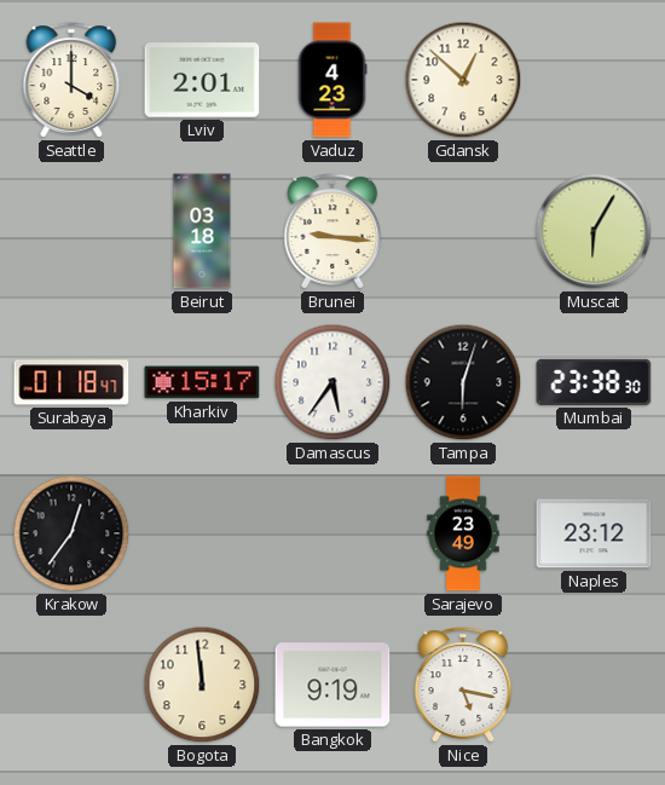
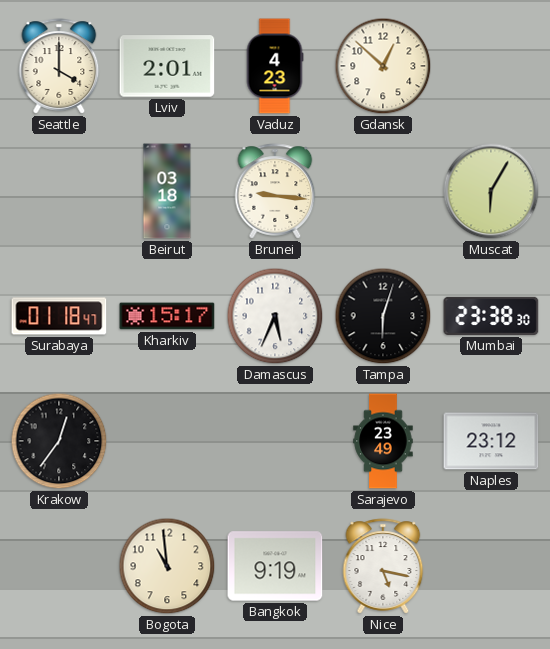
Damascus: 5:36 -> 5:34
Bogota: 11:59 -> 10:59
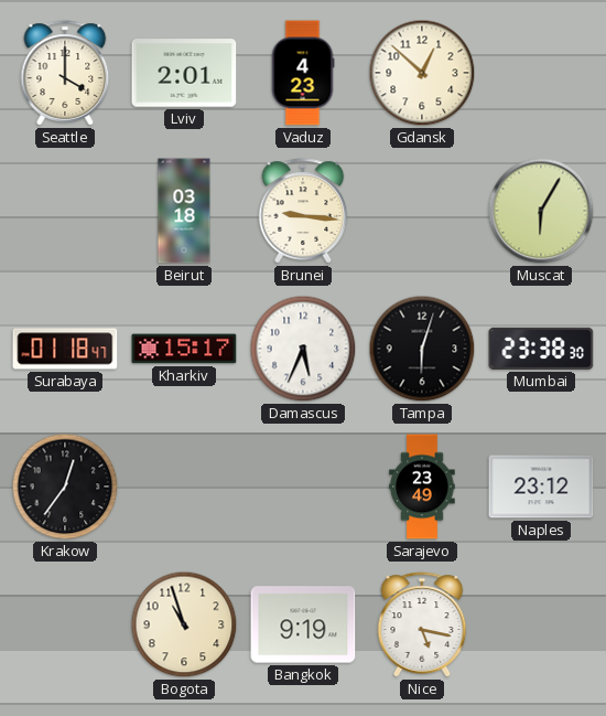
Bogota: 10:59 -> 10:57
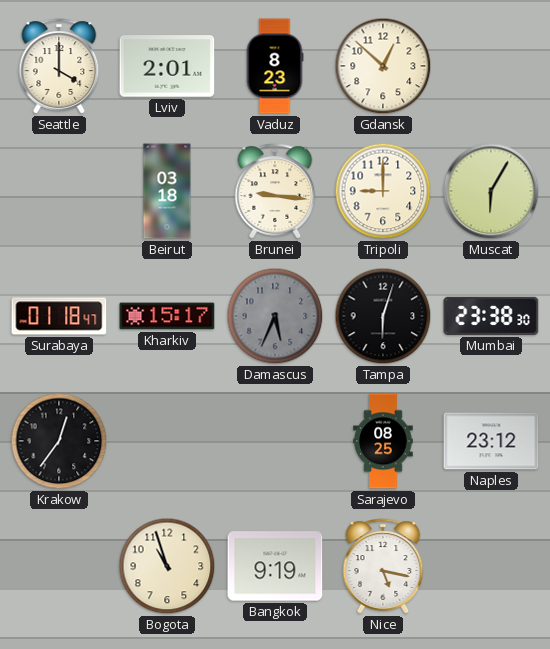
Vaduz: 4:23 -> 8:23
Tripoli: none -> 9:00
Damascus dial: white -> grey
Sarajevo: 23:49 -> 08:25
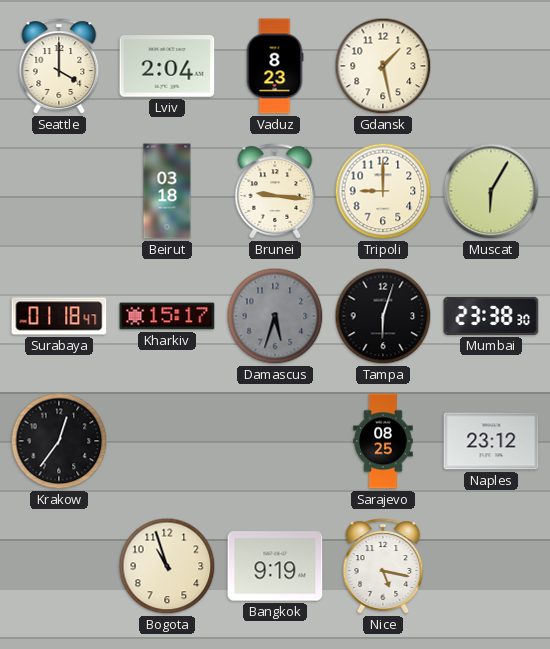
Lviv: 2:01 -> 2:04
Gdansk: 12:52 -> 1:28
Damascus: 5:34 -> 5:33
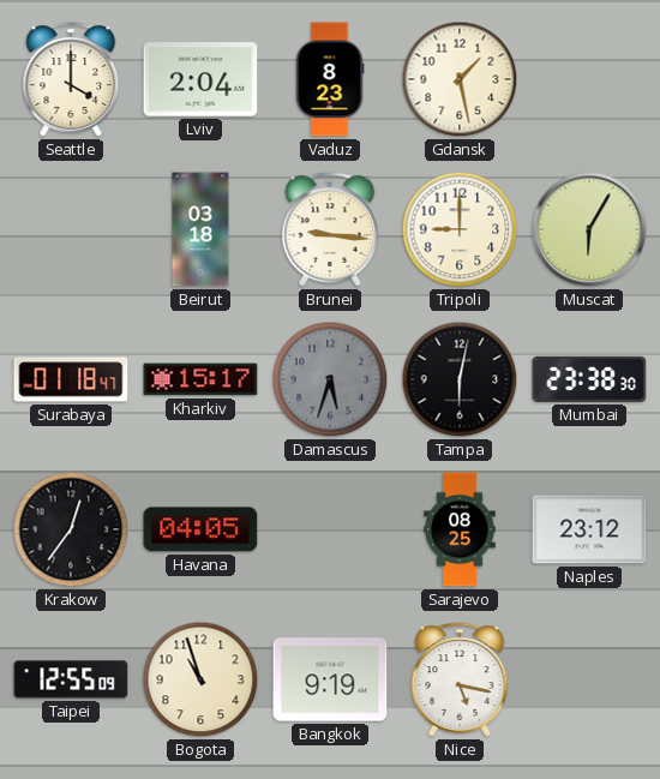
Tampa: 6:03 -> 6:02
Havana: none -> 04:05
Taipei: none -> 12:55
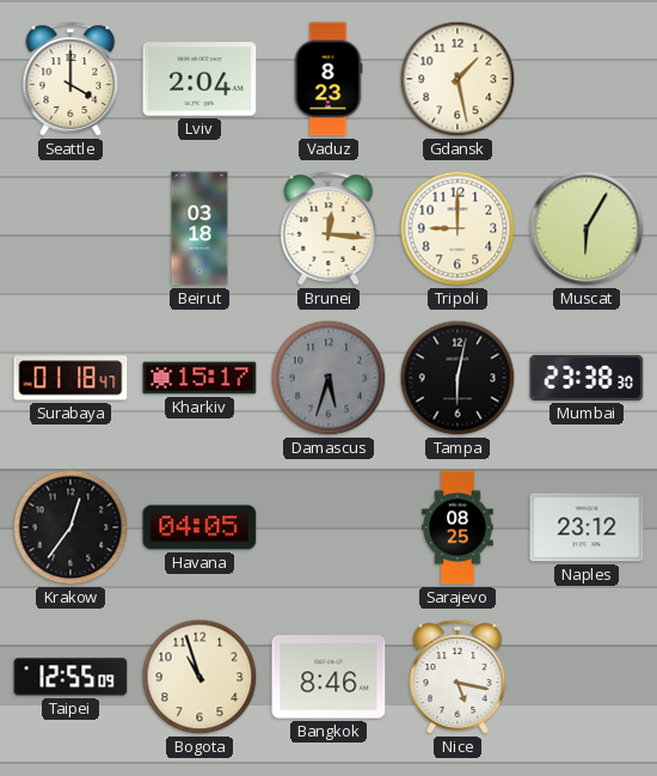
Brunei: 9:16 -> 12:16
Bangkok: 9:19 -> 8:46
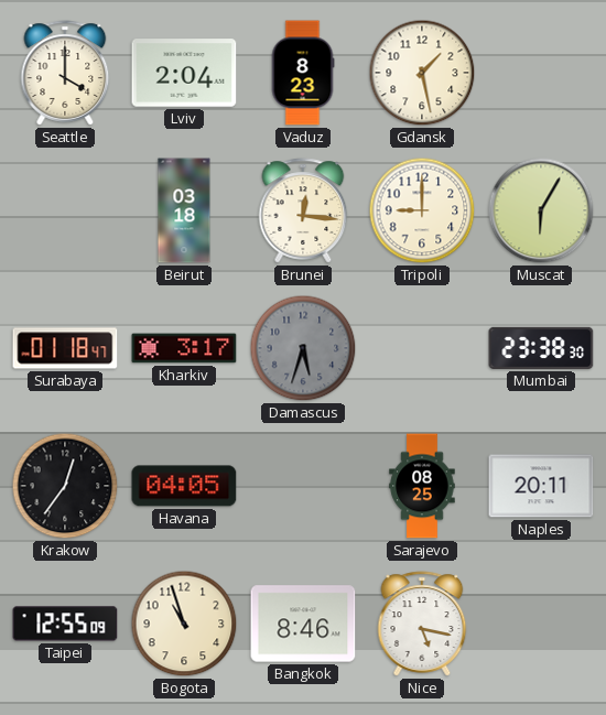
Kharkiv: 15:17 -> 3:17
Tampa: 6:02 -> none
Naples: 23:12 -> 20:11
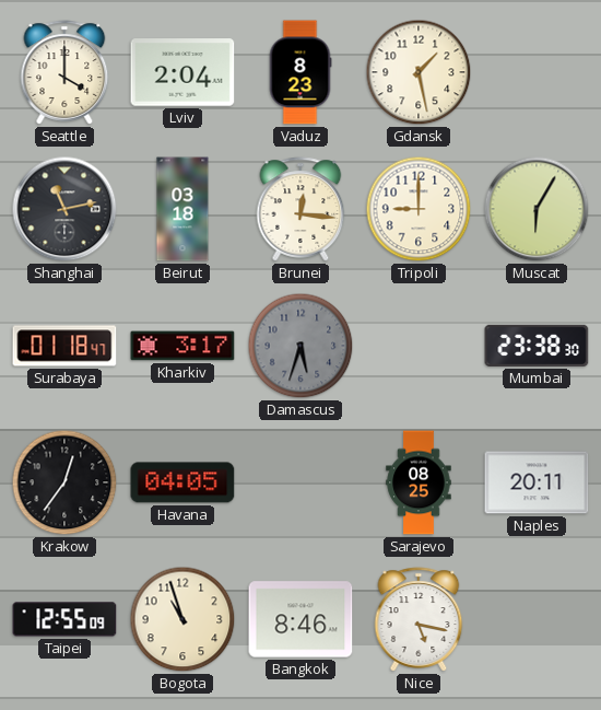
Shanghai: none -> 11:13
